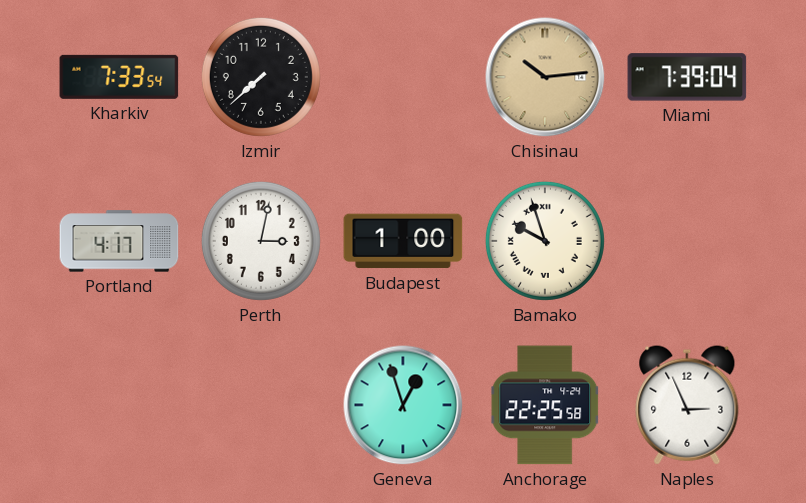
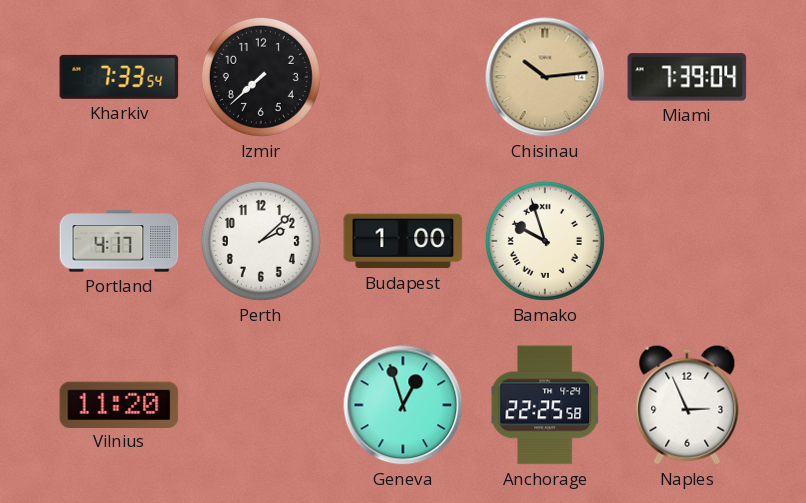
Perth: 3:02 -> 2:08
Vilnius: none -> 11:20
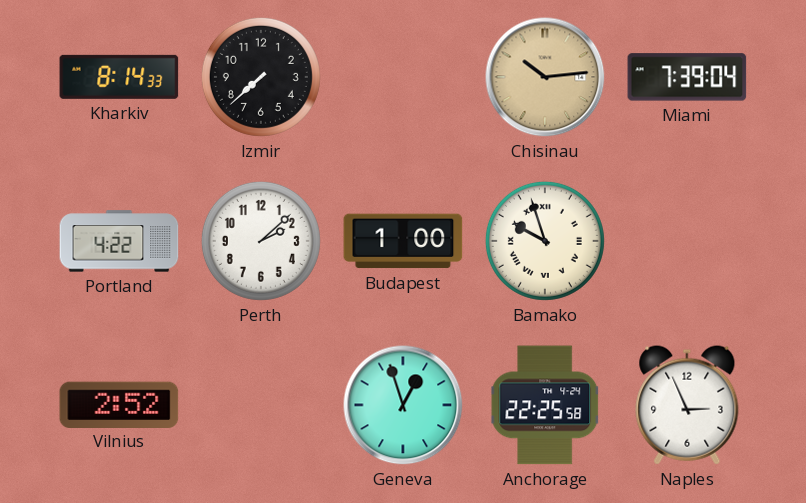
Kharkiv: 7:33 -> 8:14
Portland: 4:17 -> 4:22
Vilnius: 11:20 -> 2:52
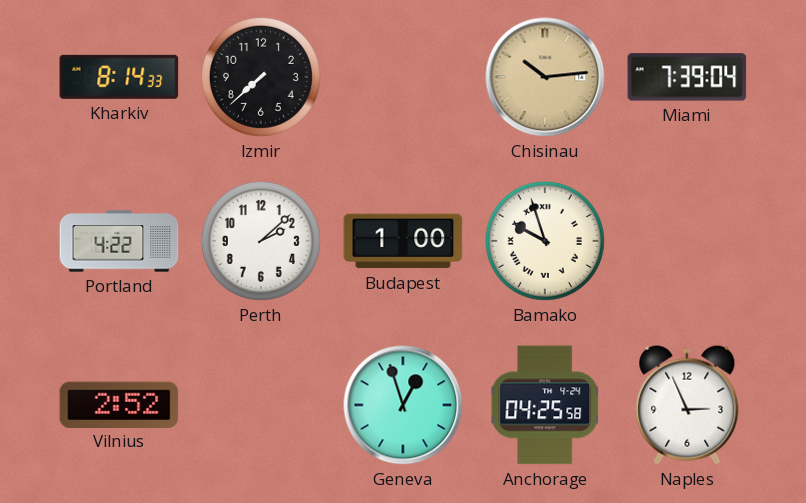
Anchorage: 22:25 -> 04:25
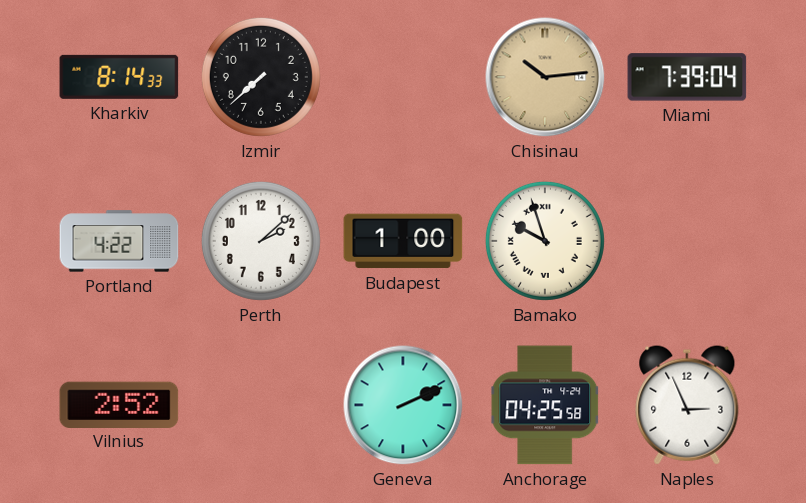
Geneva: 12:57 -> 2:11
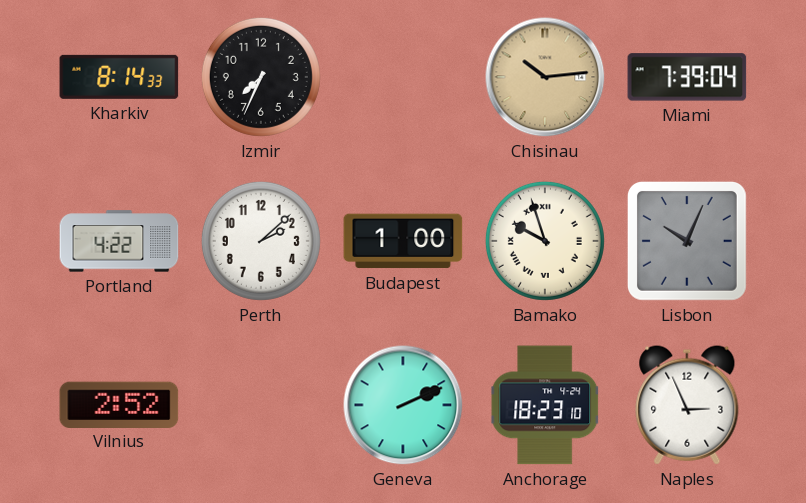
Izmir: 7:38 -> 7:34
Lisbon: none -> 10:04
Anchorage: 04:25 -> 18:23
